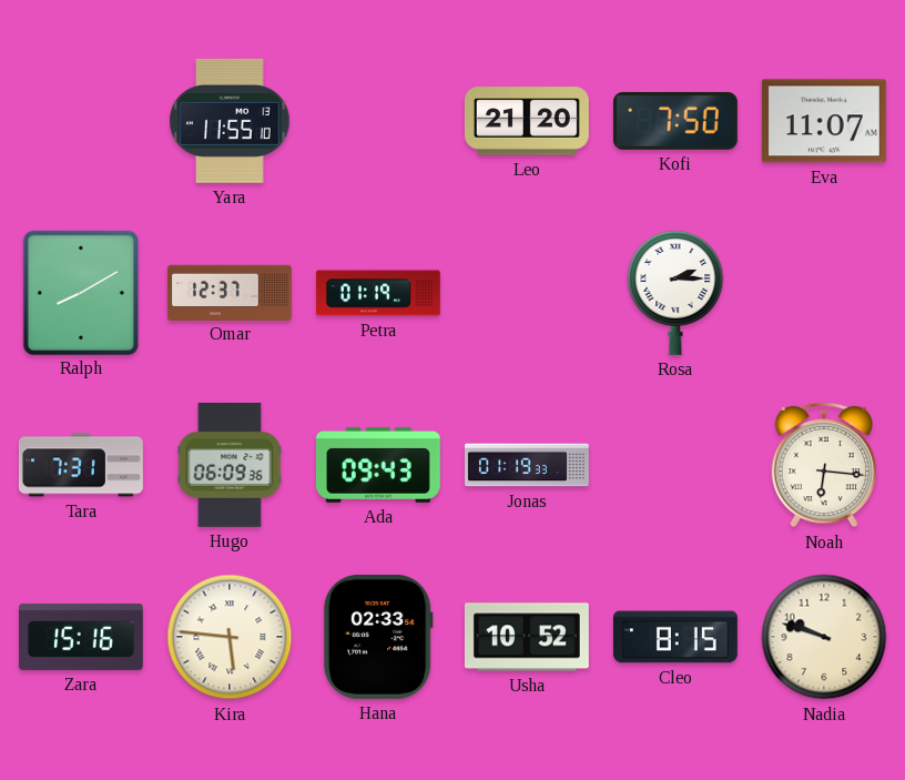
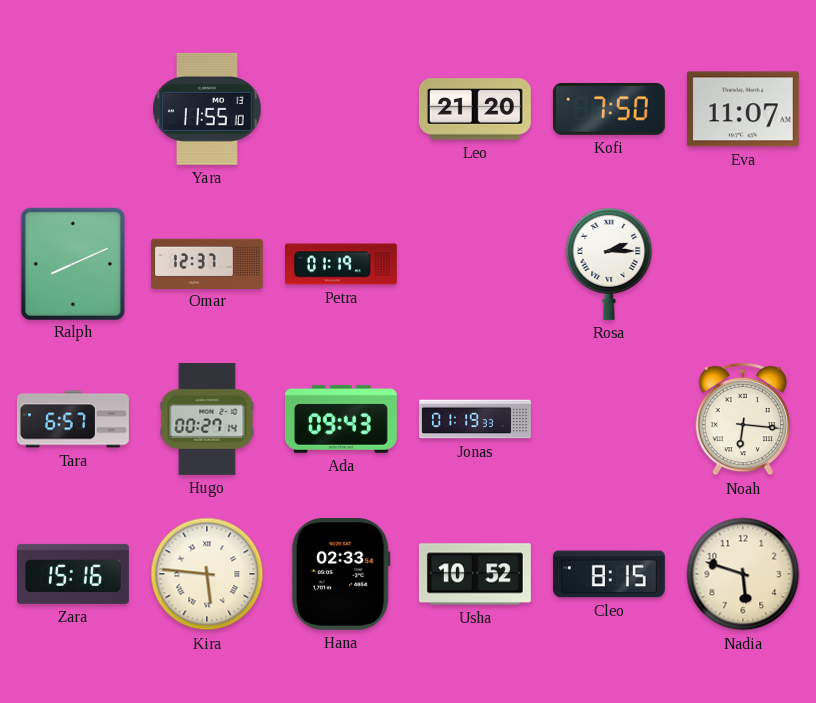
Ralph: 8:10 -> 8:11
Tara: 7:31 -> 6:57
Hugo: 06:09 -> 00:27
Nadia: 9:48 -> 5:48
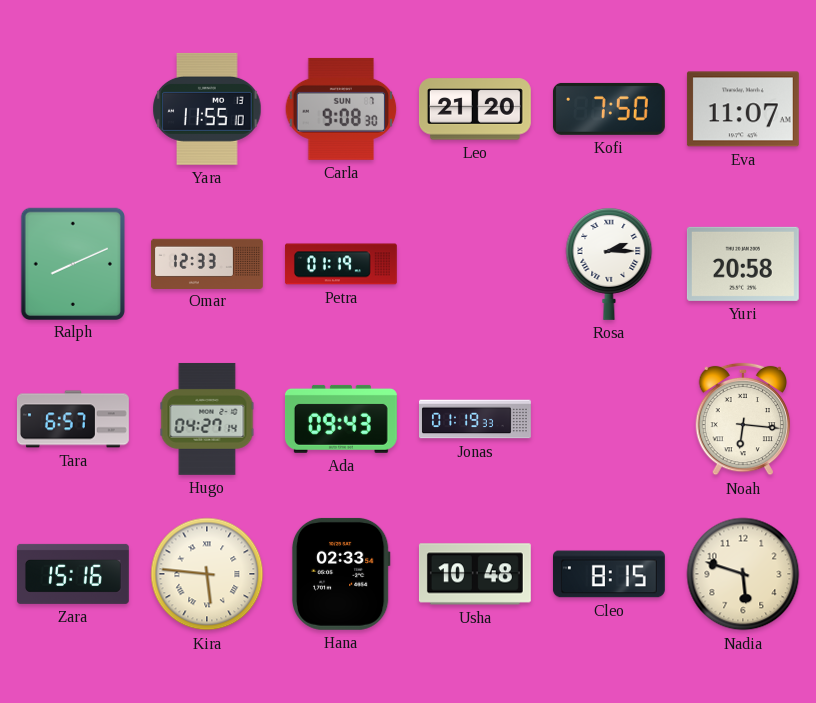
Carla: none -> 9:08
Omar: 12:37 -> 12:33
Yuri: none -> 20:58
Hugo: 00:27 -> 04:27
Usha: 10:52 -> 10:48
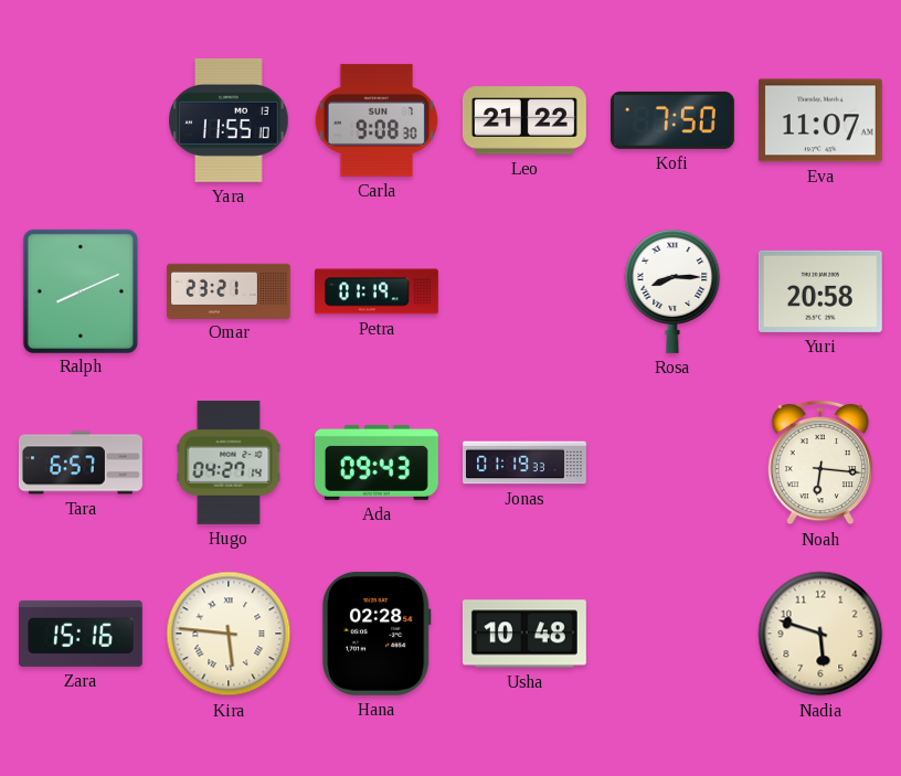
Leo: 21:20 -> 21:22
Omar: 12:33 -> 23:21
Rosa: 2:15 -> 8:15
Hana: 02:33 -> 02:28
Cleo: 8:15 -> none
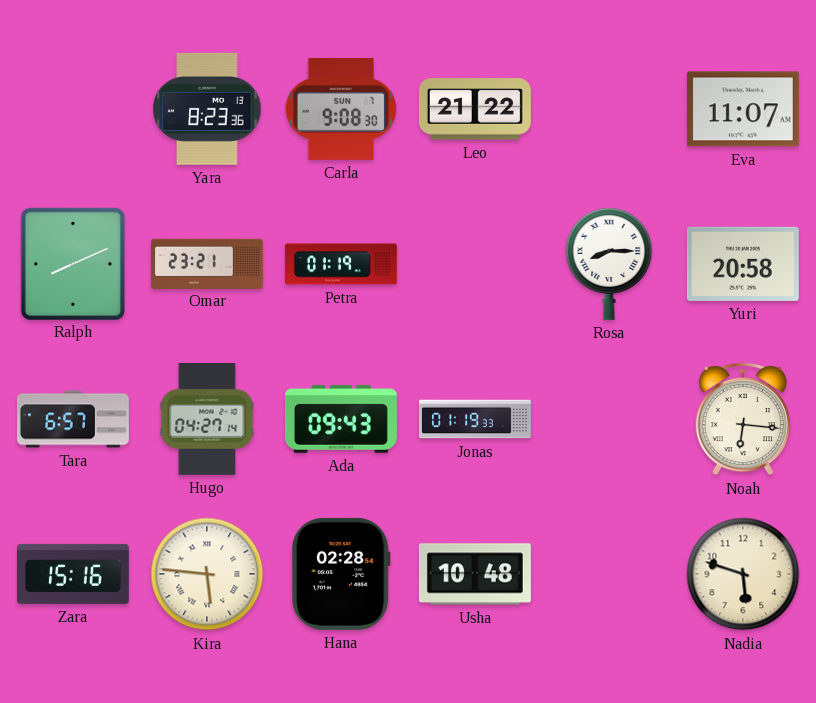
Yara: 11:55 -> 8:23
Kofi: 7:50 -> none
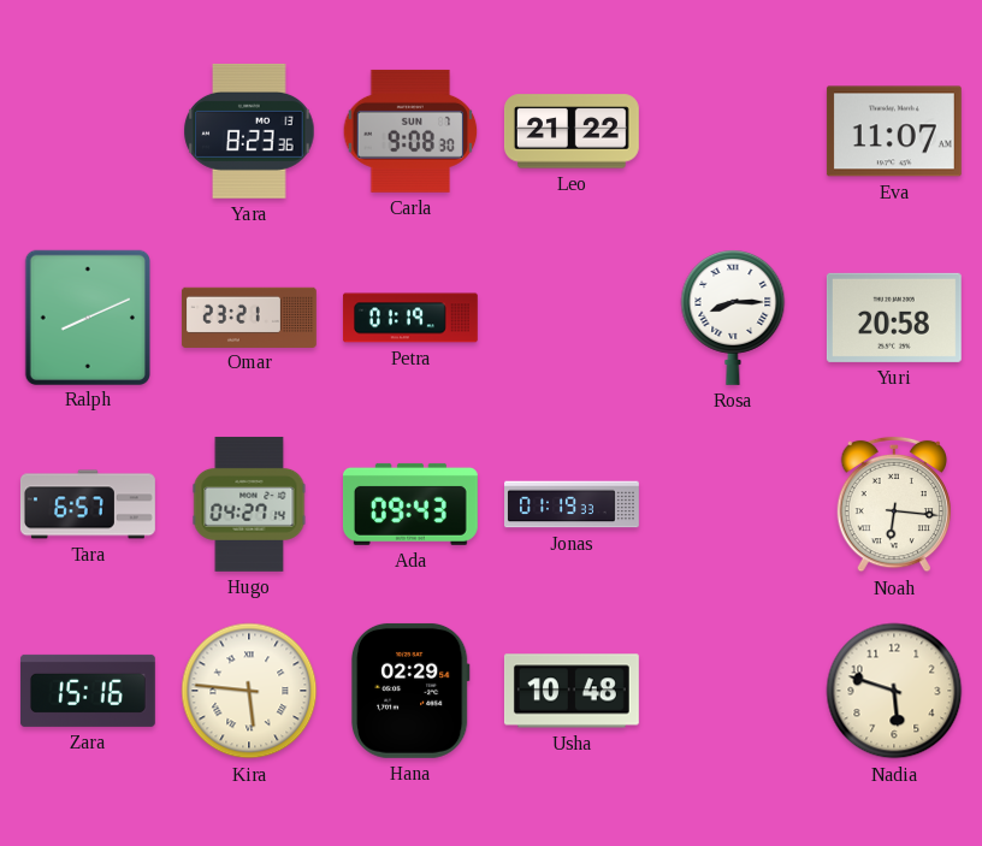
Hana: 02:28 -> 02:29
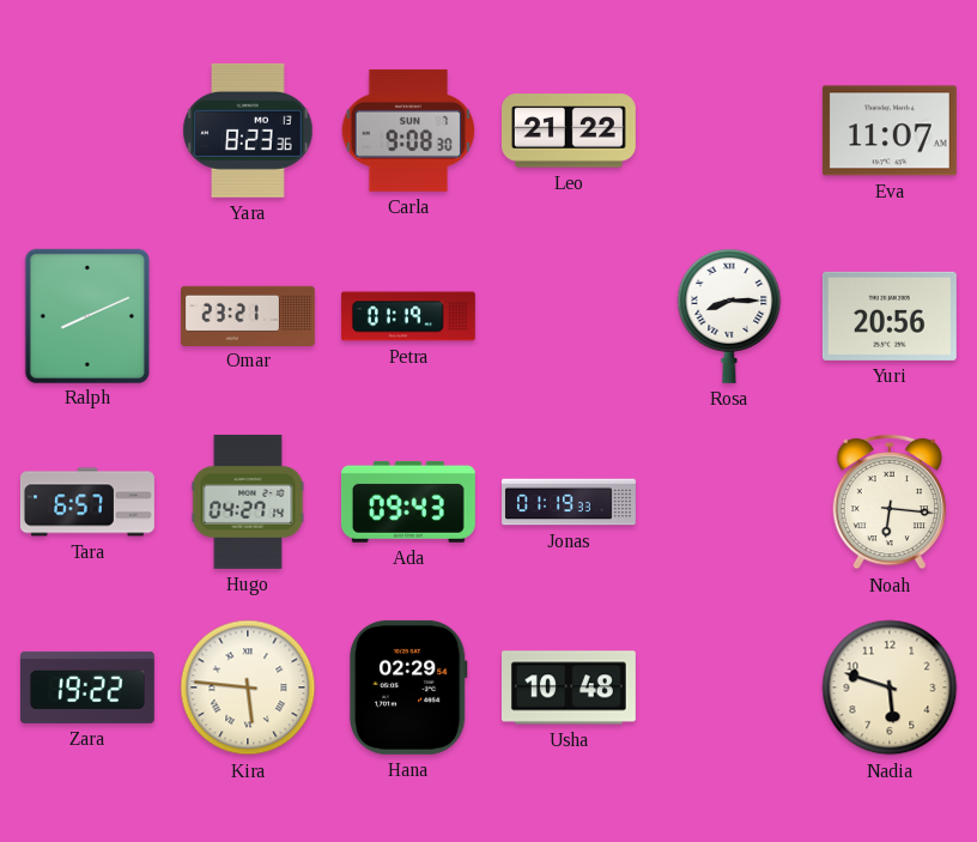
Yuri: 20:58 -> 20:56
Zara: 15:16 -> 19:22
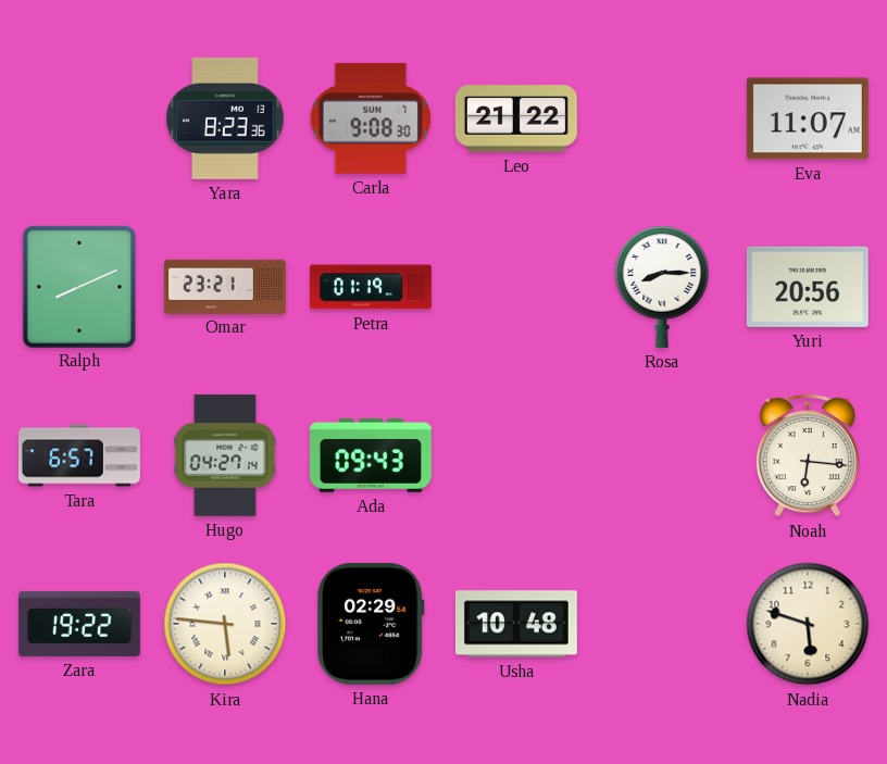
Jonas: 01:19 -> none
